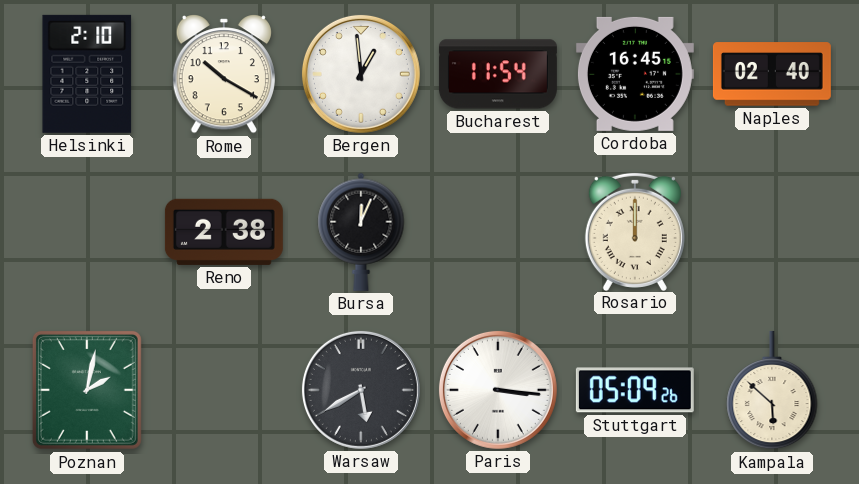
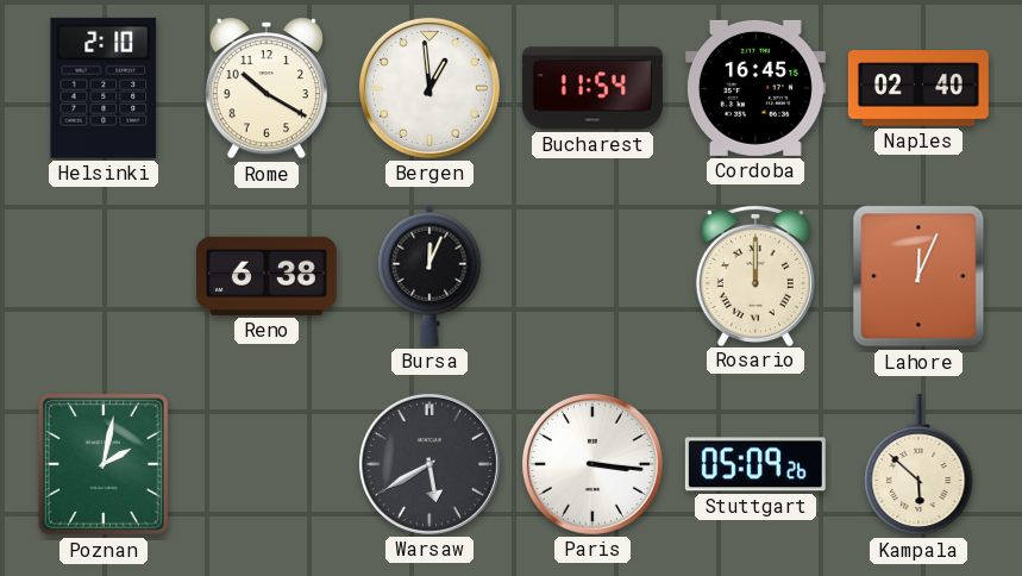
Reno: 2:38 -> 6:38
Lahore: none -> 12:04
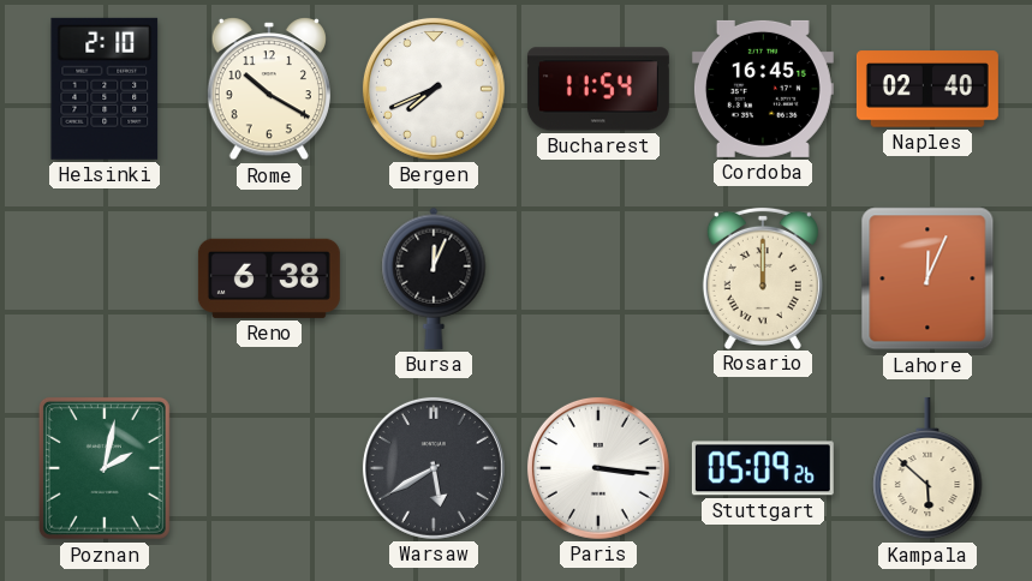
Bergen: 12:59 -> 7:41
